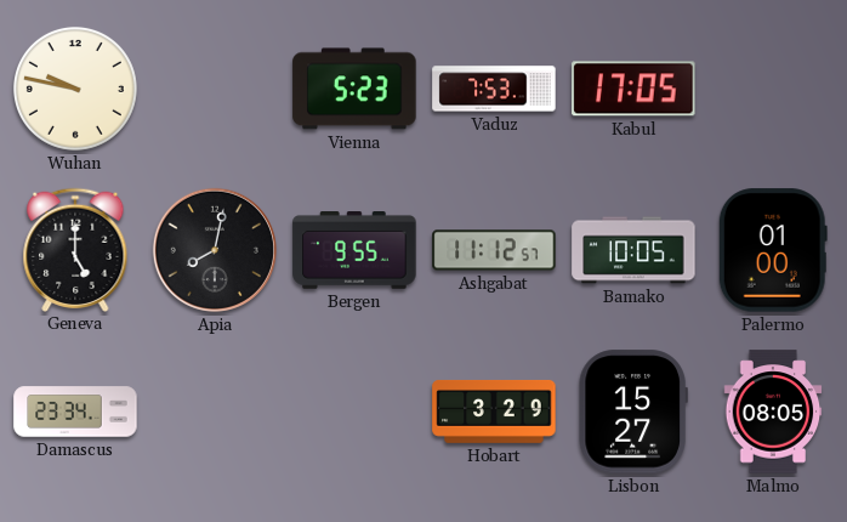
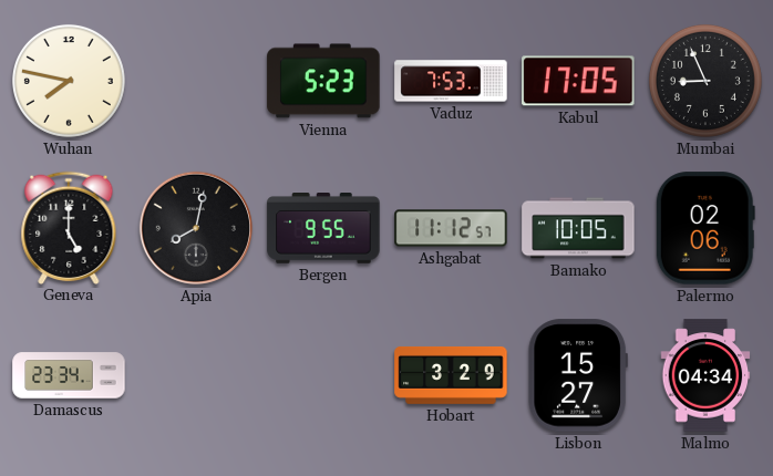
Wuhan: 9:47 -> 7:47
Mumbai: none -> 8:56
Palermo: 01:00 -> 02:06
Malmo: 08:05 -> 04:34
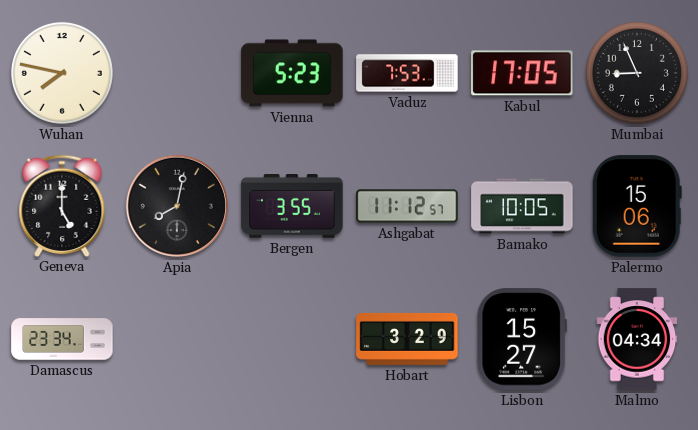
Bergen: 9:55 -> 3:55
Palermo: 02:06 -> 15:06
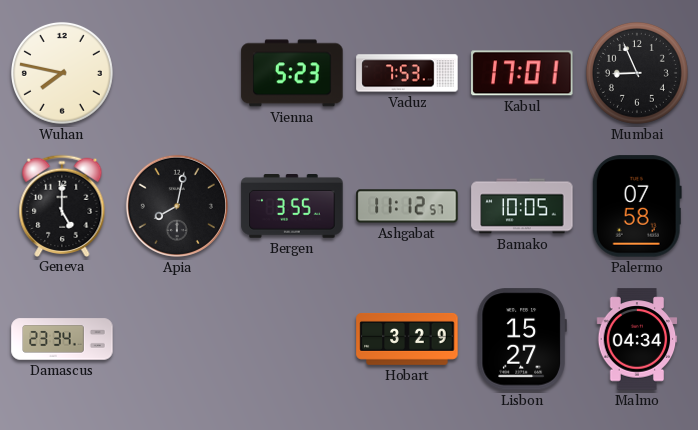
Kabul: 17:05 -> 17:01
Palermo: 15:06 -> 07:58
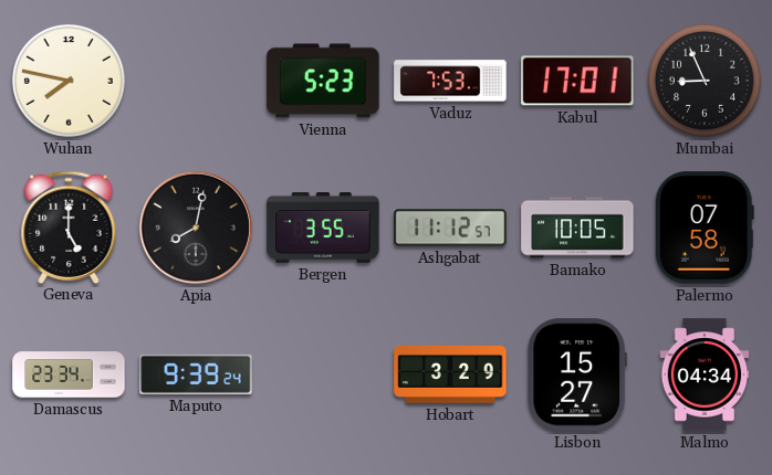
Maputo: none -> 9:39
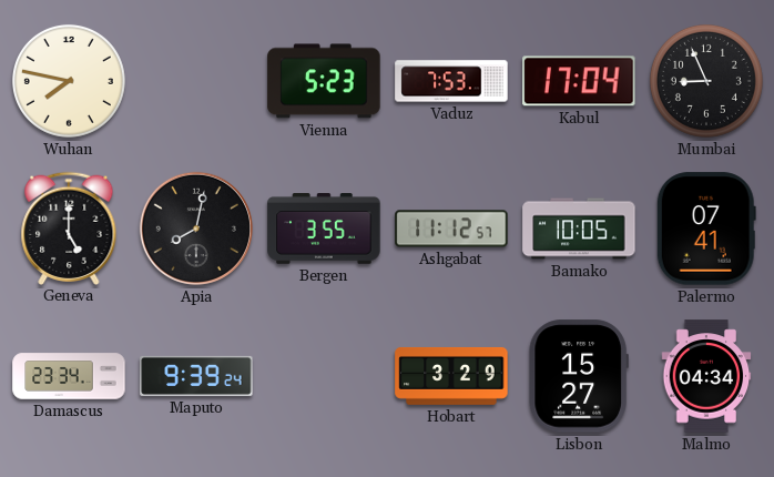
Kabul: 17:01 -> 17:04
Palermo: 07:58 -> 07:41
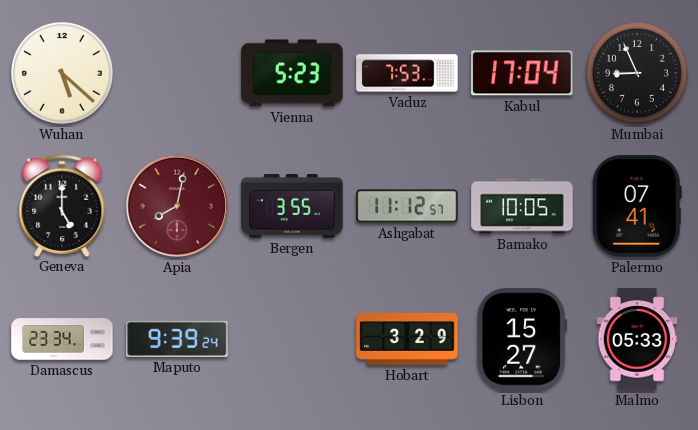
Wuhan: 7:47 -> 5:22
Apia dial: black -> burgundy
Malmo: 04:34 -> 05:33
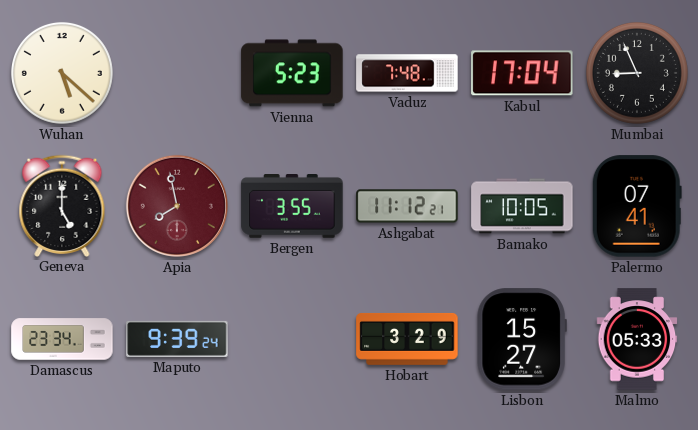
Vaduz: 7:53 -> 7:48
Apia: 8:02 -> 7:58
Ashgabat: 11:12:57 -> 11:12:21
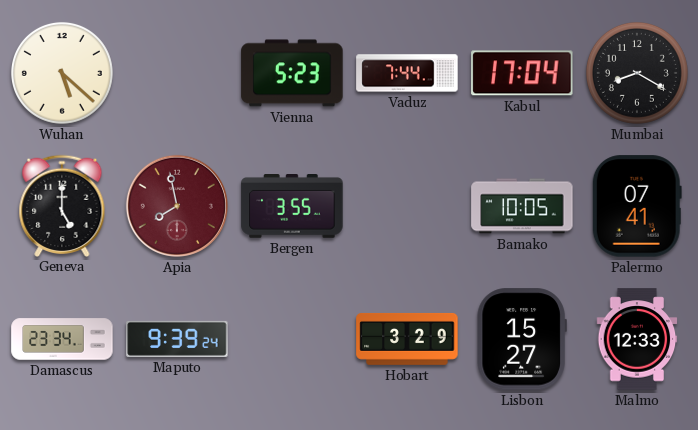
Vaduz: 7:48 -> 7:44
Mumbai: 8:56 -> 8:20
Ashgabat: 11:12 -> none
Malmo: 05:33 -> 12:33
